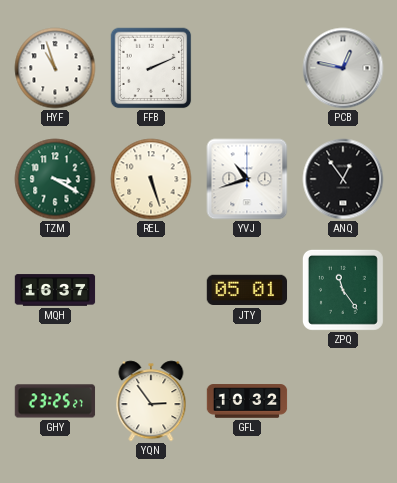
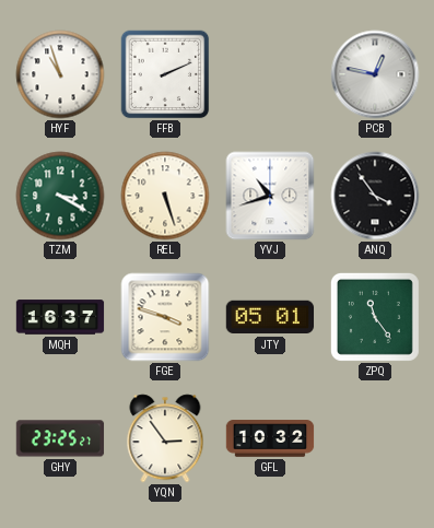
ANQ: 12:54 -> 3:54
FGE: none -> 3:48
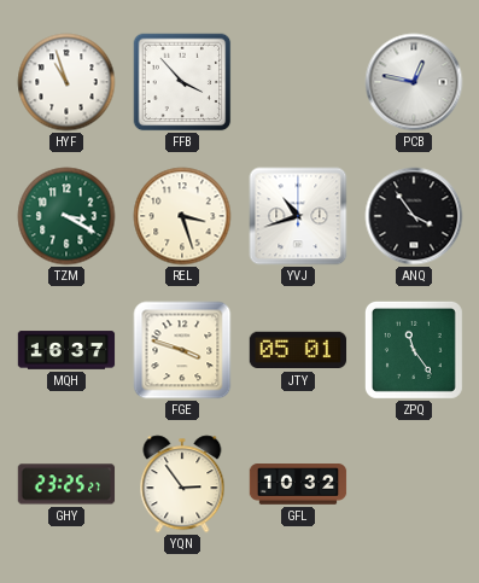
FFB: 2:11 -> 3:53
REL: 5:27 -> 3:27
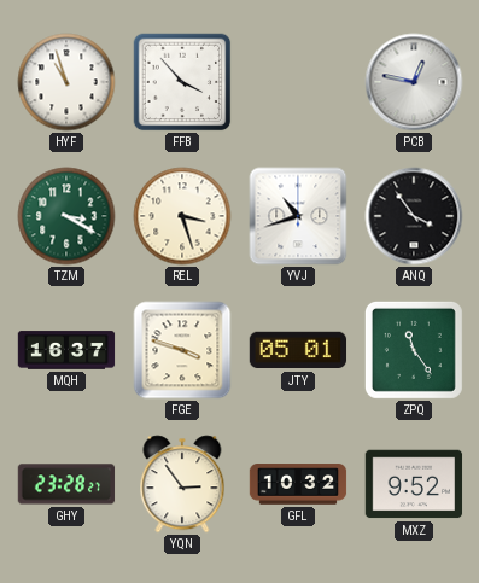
GHY: 23:25 -> 23:28
MXZ: none -> 9:52
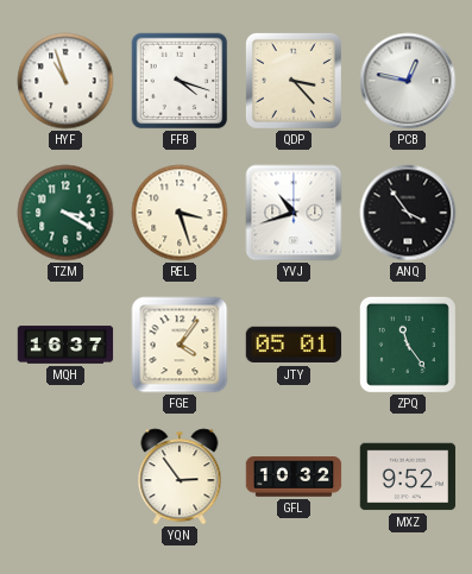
FFB: 3:53 -> 4:18
QDP: none -> 3:23
FGE: 3:48 -> 4:06
GHY: 23:28 -> none
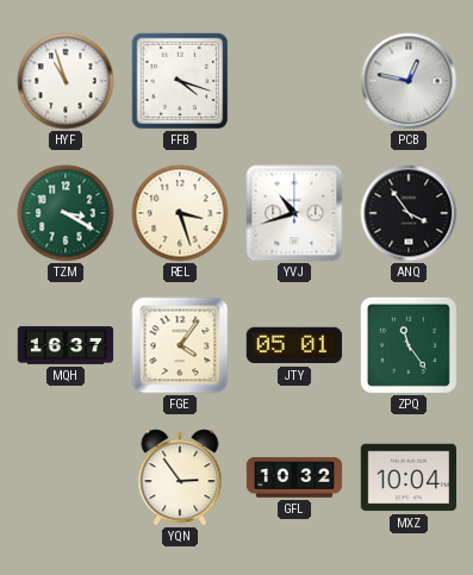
QDP: 3:23 -> none
MXZ: 9:52 -> 10:04
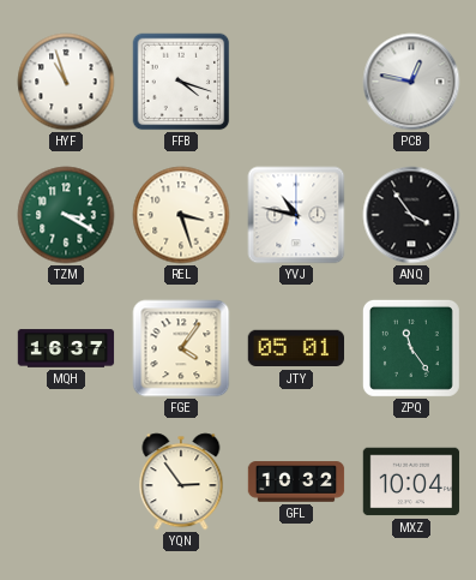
YVJ: 10:42 -> 10:47
